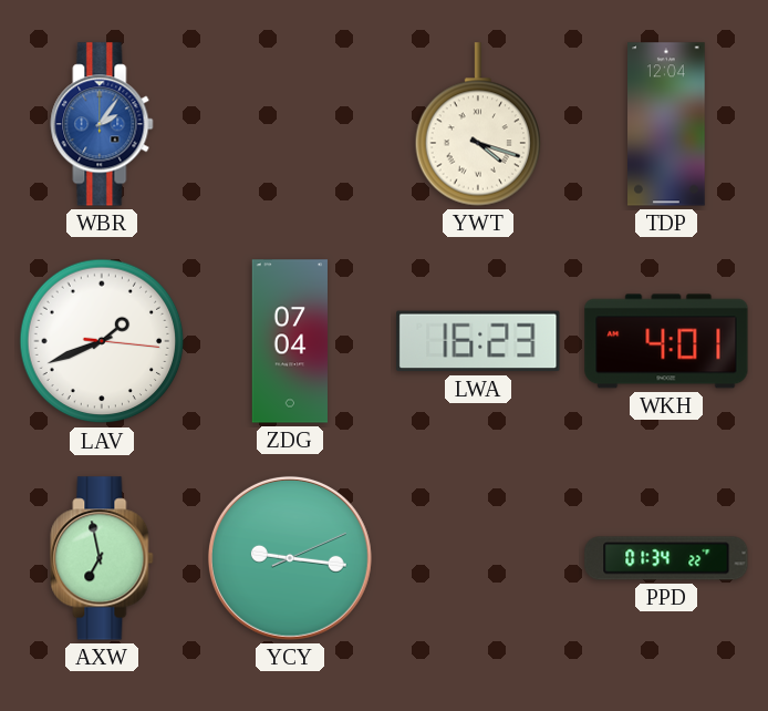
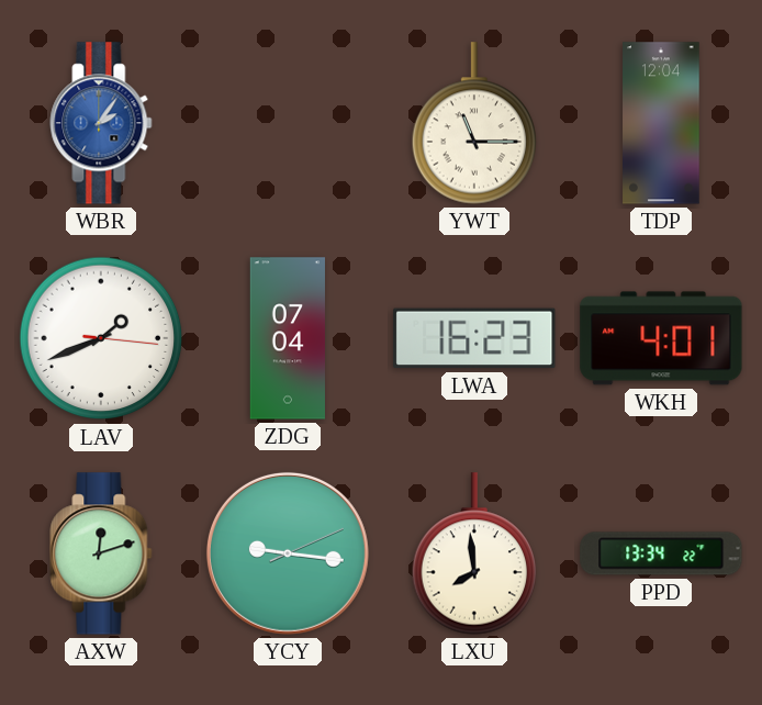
YWT: 4:18 -> 11:15
AXW: 6:58 -> 12:12
LXU: none -> 7:59
PPD: 01:34 -> 13:34
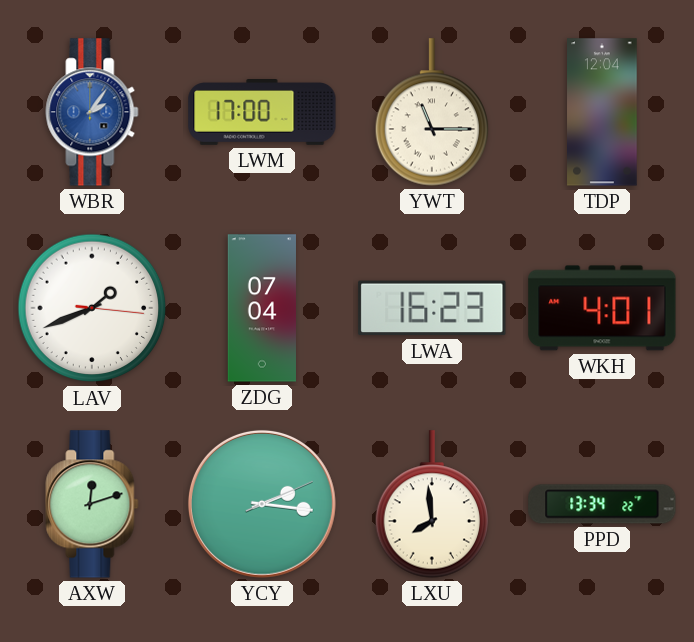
LWM: none -> 17:00
YCY: 9:16 -> 2:16
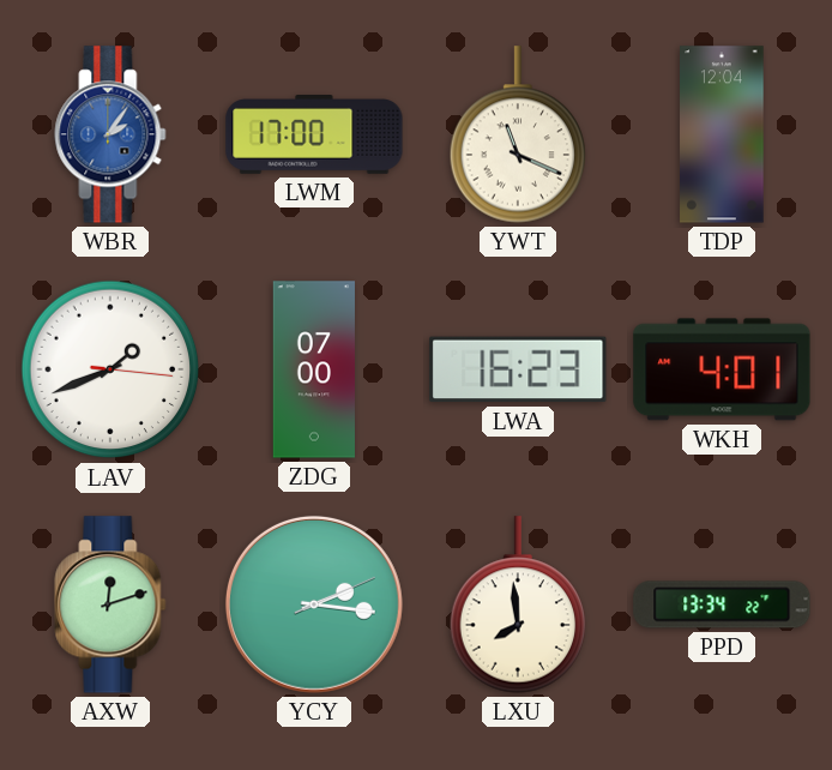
YWT: 11:15 -> 11:19
ZDG: 07:04 -> 07:00
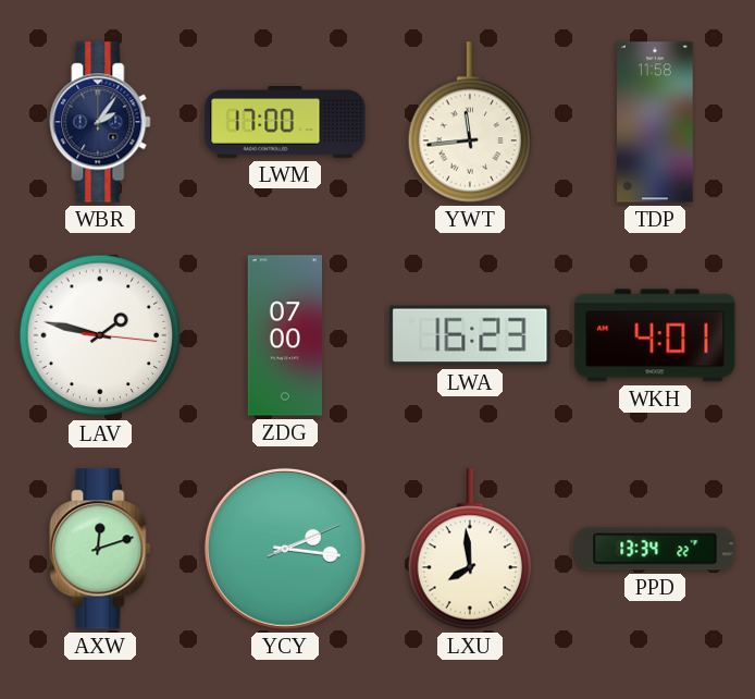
WBR dial: blue -> navy
YWT: 11:19 -> 11:44
TDP: 12:04 -> 11:58
LAV: 1:41 -> 1:47
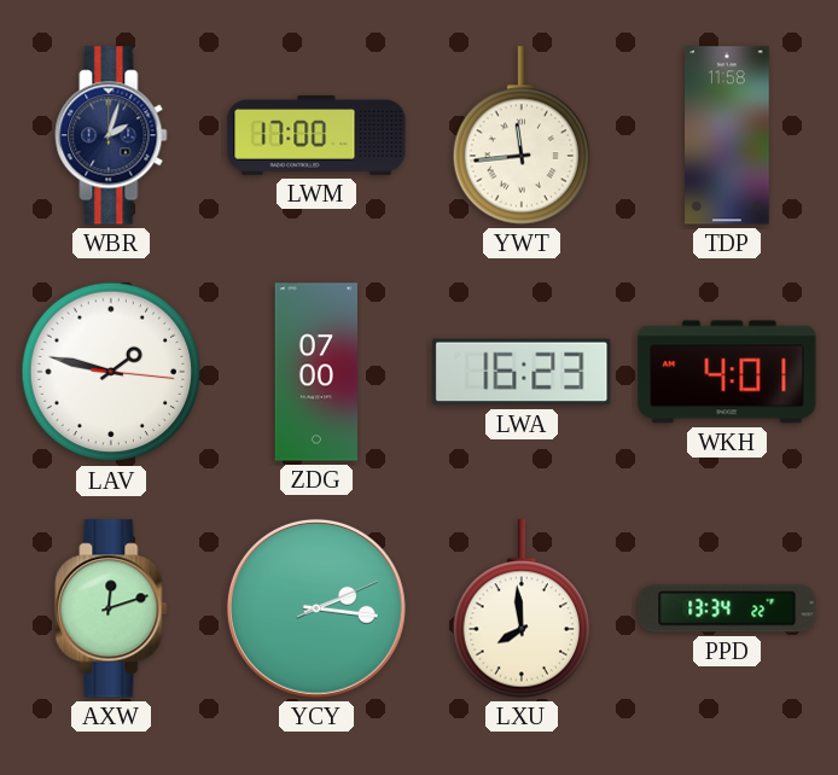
WBR: 2:06 -> 2:03
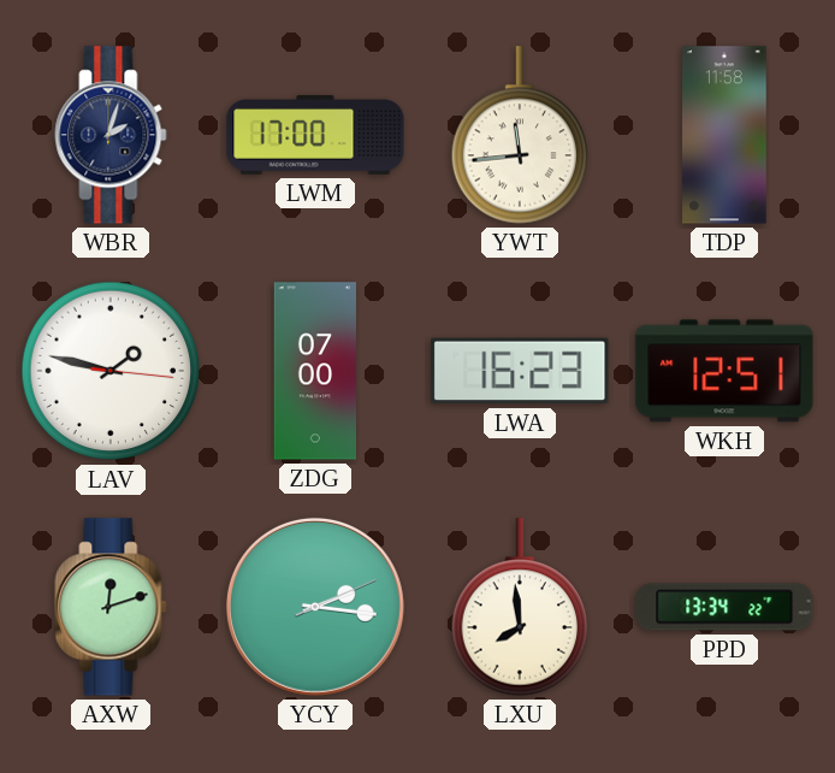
WKH: 4:01 -> 12:51
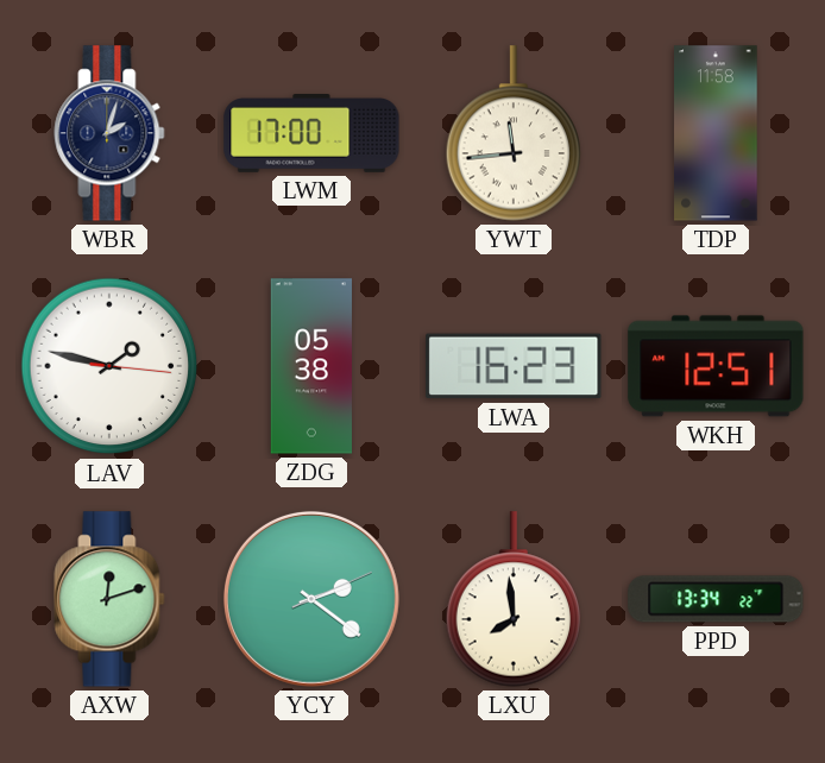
ZDG: 07:00 -> 05:38
YCY: 2:16 -> 2:21
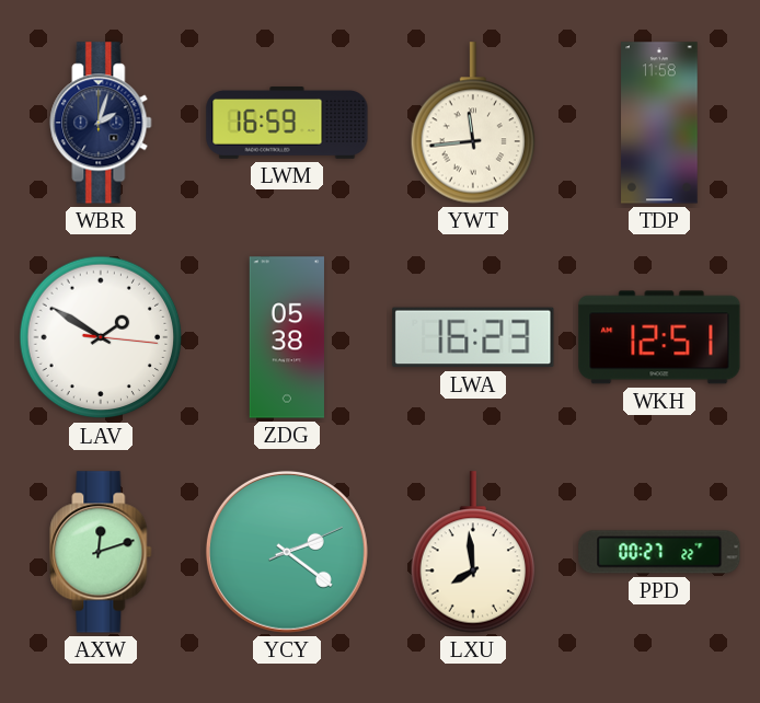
LWM: 17:00 -> 16:59
LAV: 1:47 -> 1:50
PPD: 13:34 -> 00:27
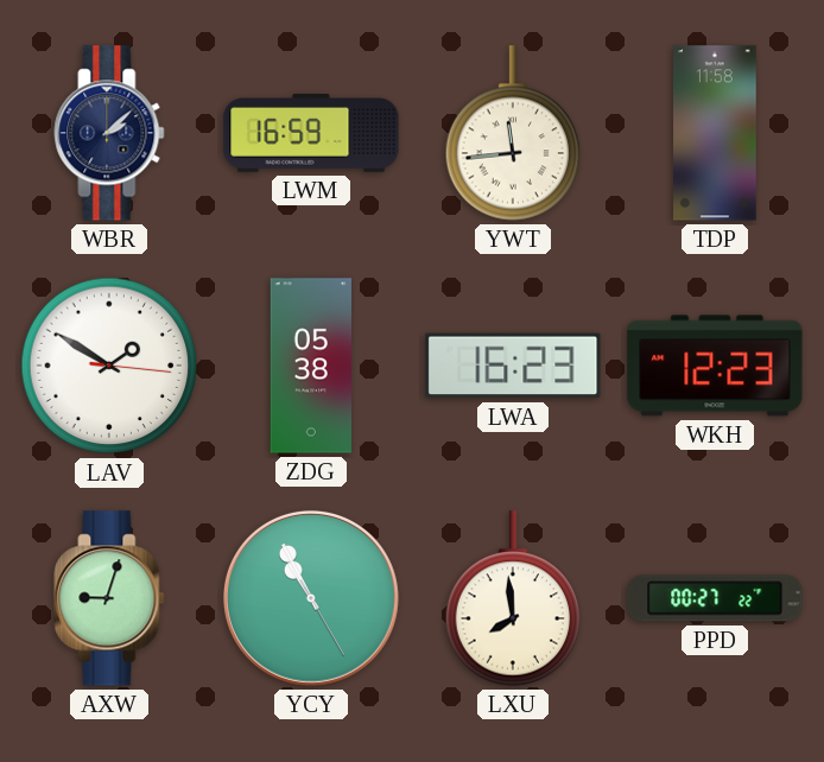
WBR: 2:03 -> 2:08
WKH: 12:51 -> 12:23
AXW: 12:12 -> 9:03
YCY: 2:21 -> 10:55
